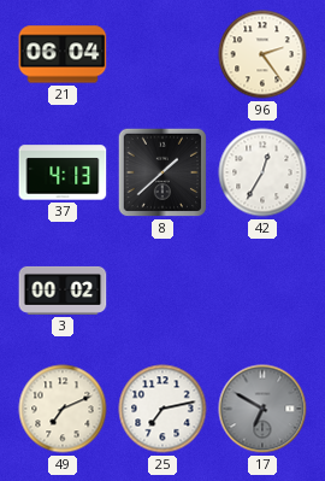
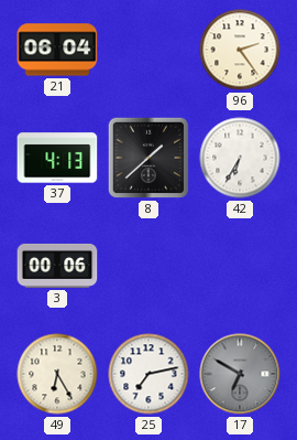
42: 12:35 -> 6:35
3: 00:02 -> 00:06
49: 7:11 -> 6:25
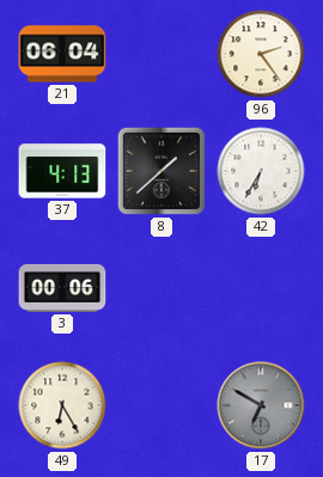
25: 7:13 -> none
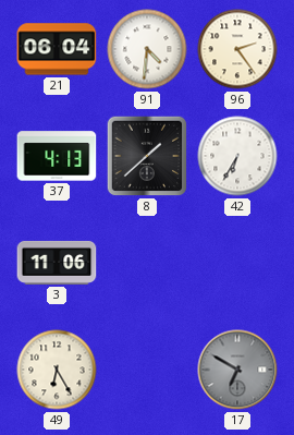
91: none -> 4:31
3: 00:06 -> 11:06
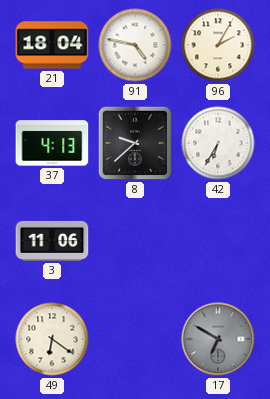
21: 06:04 -> 18:04
91: 4:31 -> 4:47
96: 2:24 -> 2:05
8: 1:38 -> 9:38
49: 6:25 -> 6:21
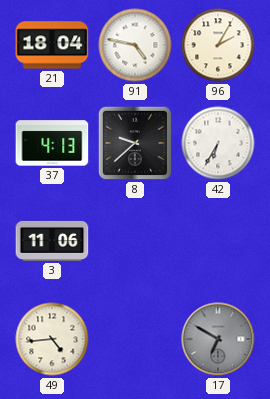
49: 6:21 -> 4:44
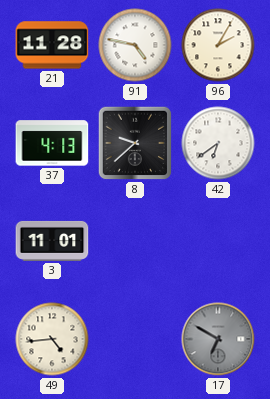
21: 18:04 -> 11:28
42: 6:35 -> 6:39
3: 11:06 -> 11:01
